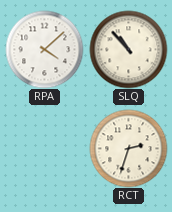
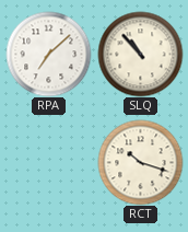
RPA: 4:08 -> 7:08
RCT: 2:33 -> 10:18
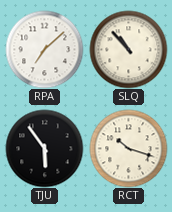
TJU: none -> 5:54
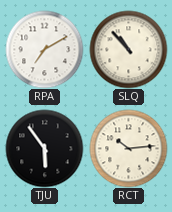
RPA: 7:08 -> 7:10
RCT: 10:18 -> 10:14
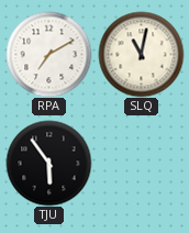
SLQ: 10:53 -> 11:02
RCT: 10:14 -> none
